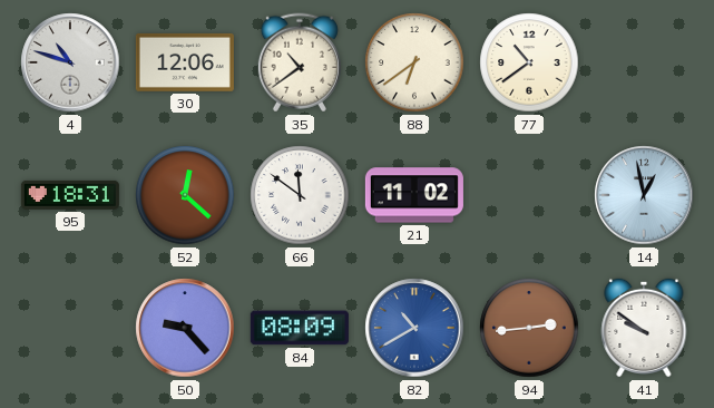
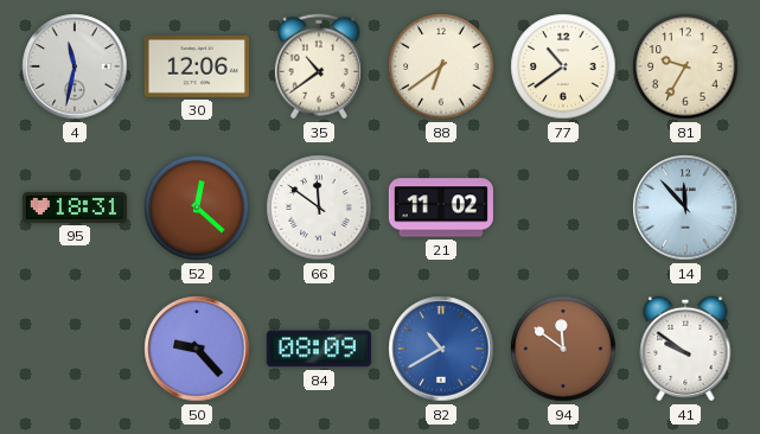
4: 10:48 -> 11:32
81: none -> 9:35
14: 12:58 -> 11:53
94: 2:44 -> 11:51
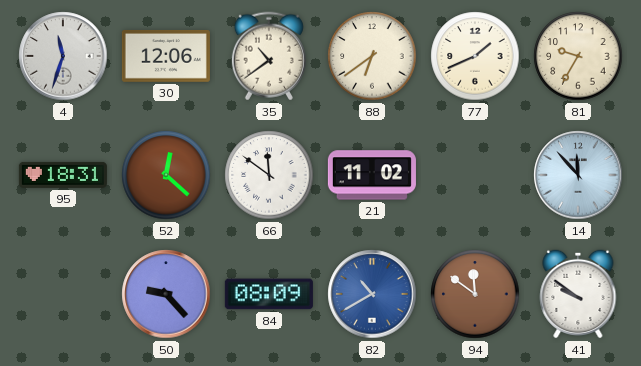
4: 11:32 -> 11:33
77: 10:39 -> 1:41
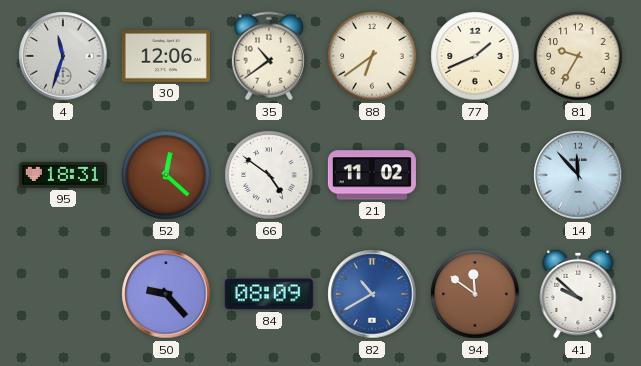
66: 11:51 -> 4:51
41: 9:51 -> 9:52
